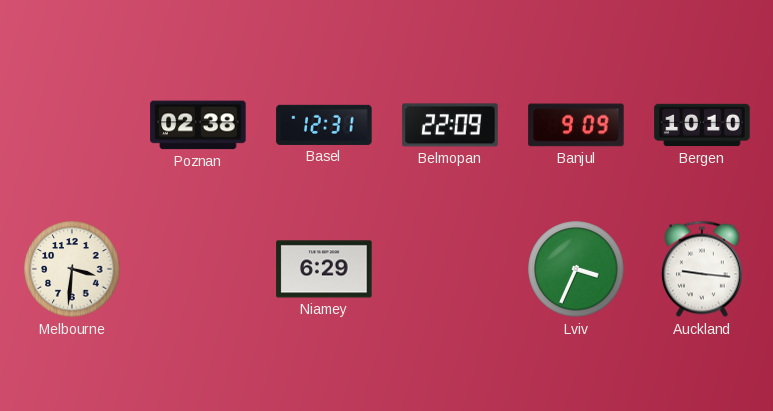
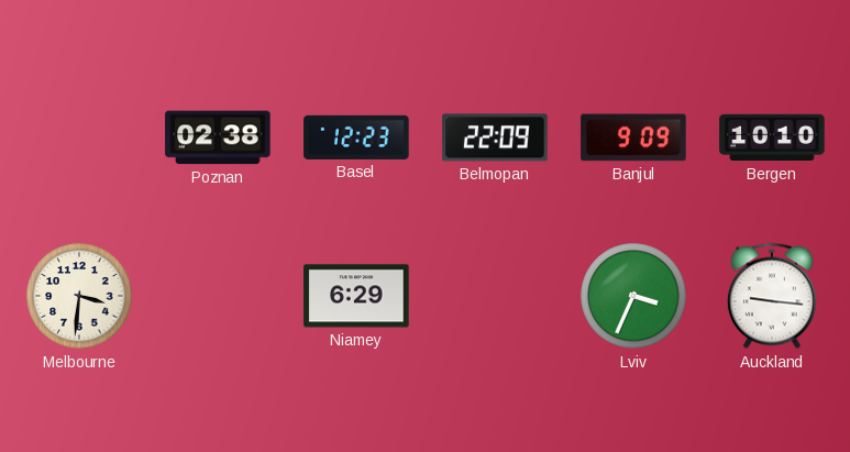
Basel: 12:31 -> 12:23
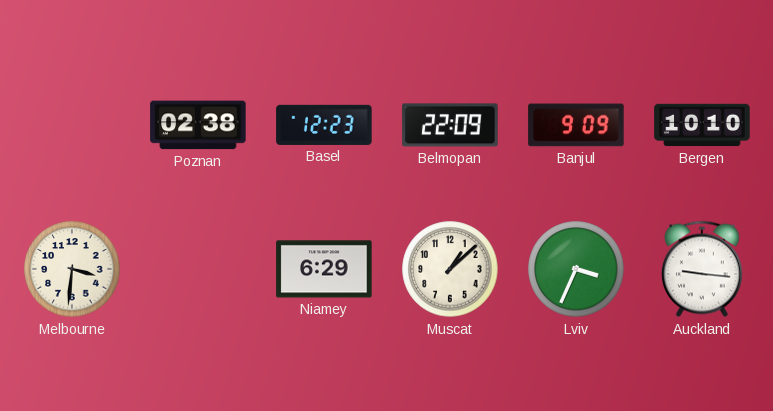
Muscat: none -> 1:08
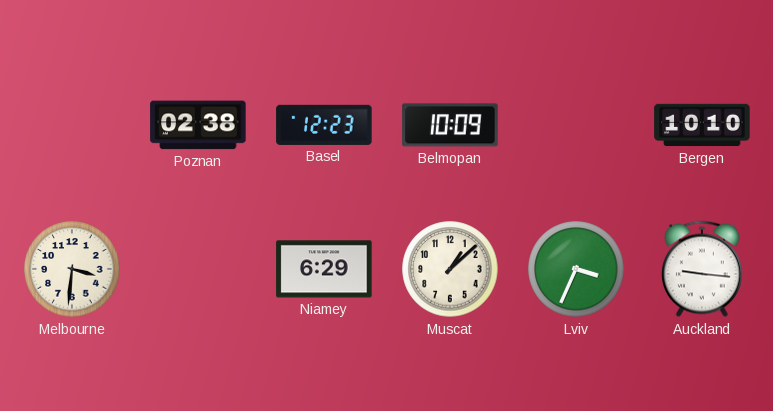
Belmopan: 22:09 -> 10:09
Banjul: 9:09 -> none
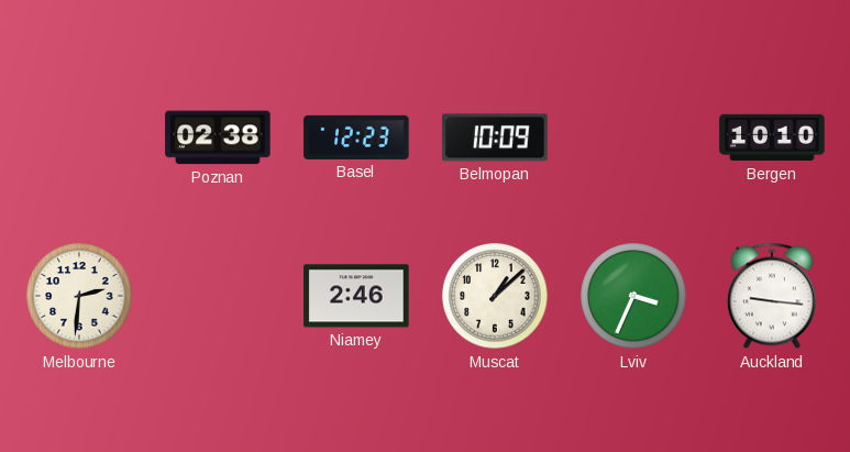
Melbourne: 3:31 -> 2:31
Niamey: 6:29 -> 2:46
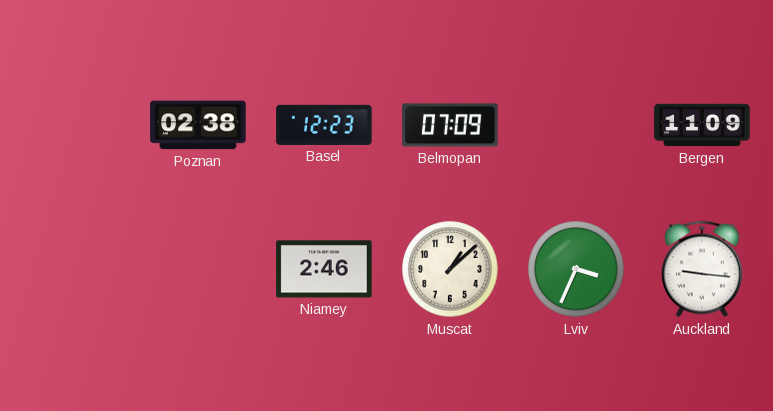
Belmopan: 10:09 -> 07:09
Bergen: 10:10 -> 11:09
Melbourne: 2:31 -> none
